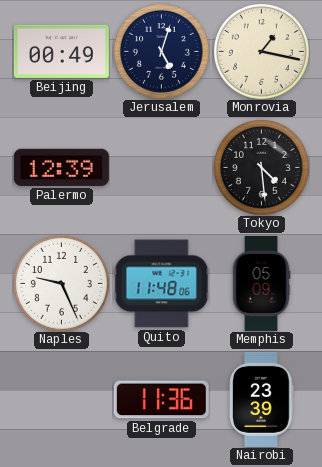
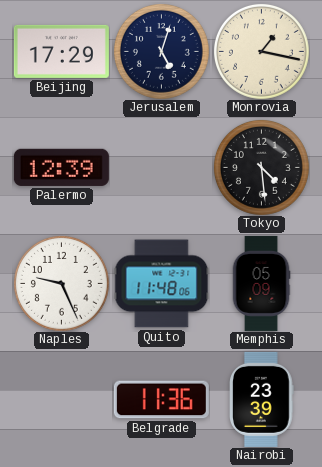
Beijing: 00:49 -> 17:29
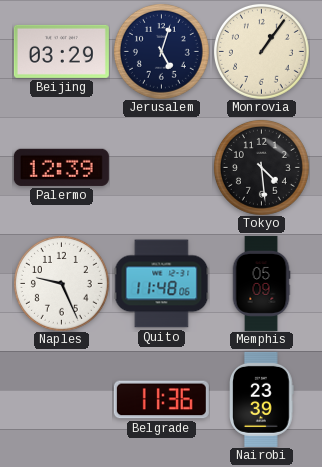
Beijing: 17:29 -> 03:29
Monrovia: 1:17 -> 1:06
